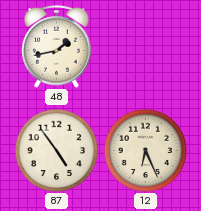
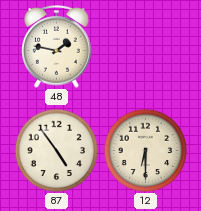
48: 1:43 -> 1:47
12: 6:26 -> 6:30
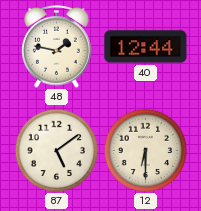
40: none -> 12:44
87: 4:54 -> 5:09
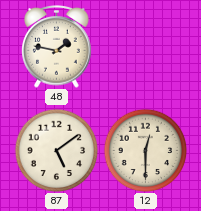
40: 12:44 -> none
12: 6:30 -> 12:30
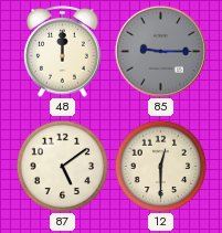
48: 1:47 -> 12:00
85: none -> 9:15
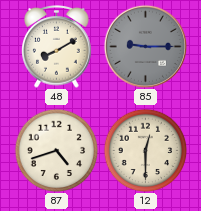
48: 12:00 -> 8:10
87: 5:09 -> 4:42
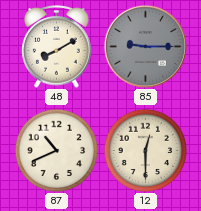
87: 4:42 -> 10:41
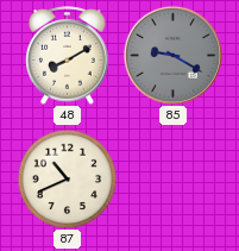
85: 9:15 -> 9:20
12: 12:30 -> none
